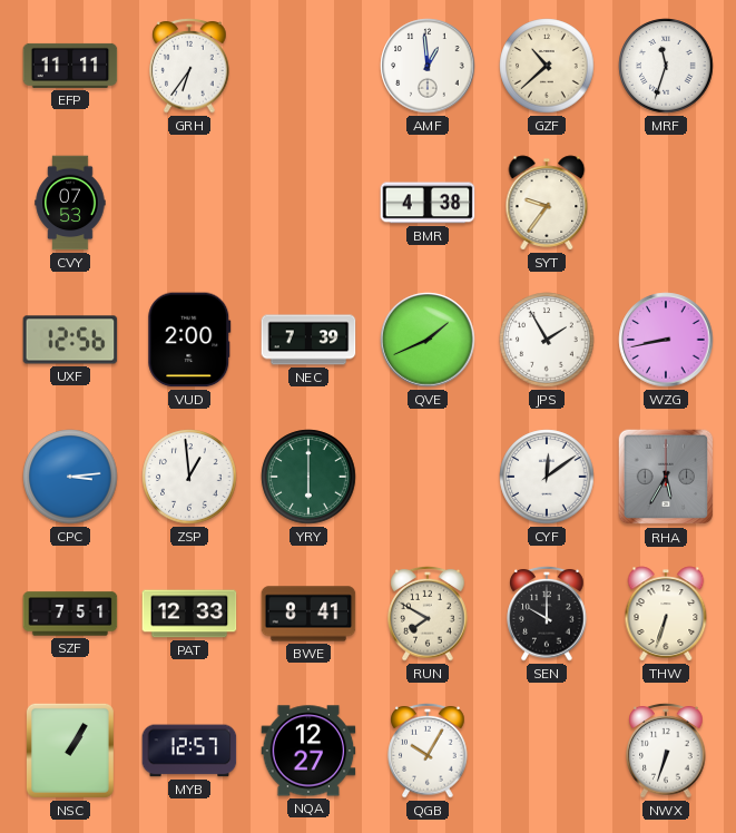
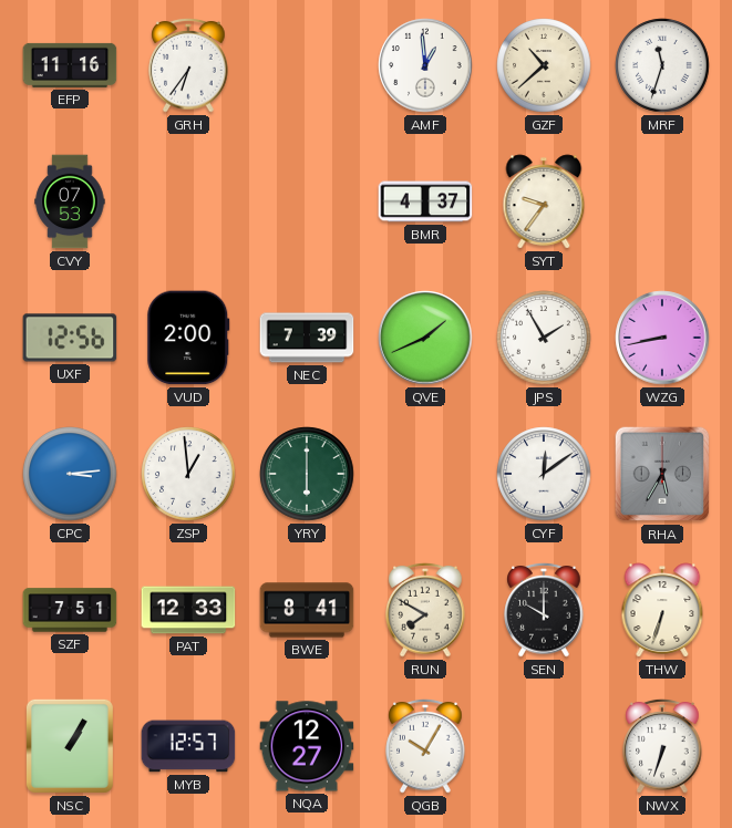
EFP: 11:11 -> 11:16
BMR: 4:38 -> 4:37
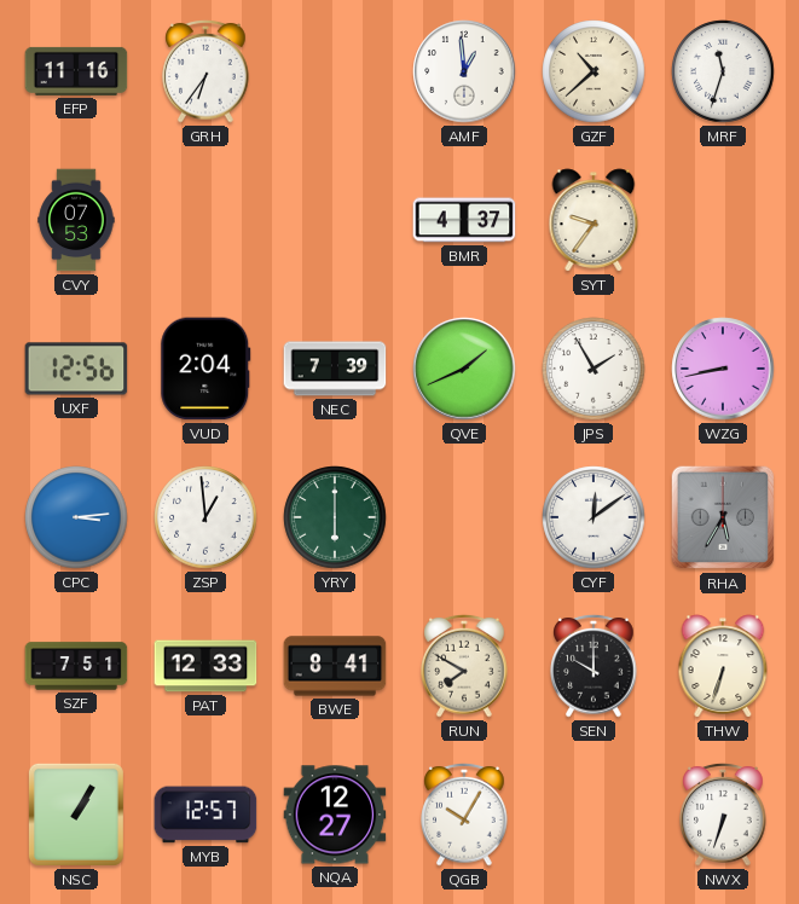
VUD: 2:00 -> 2:04
